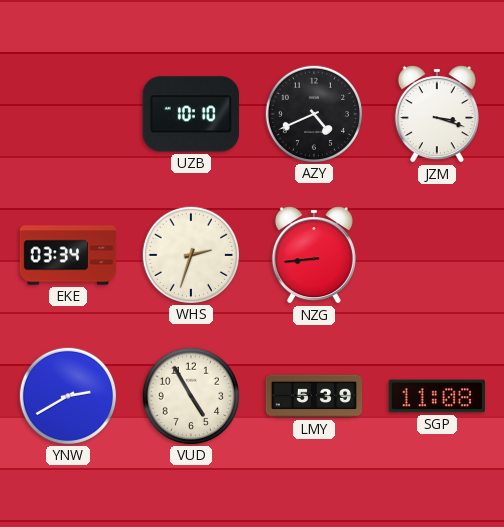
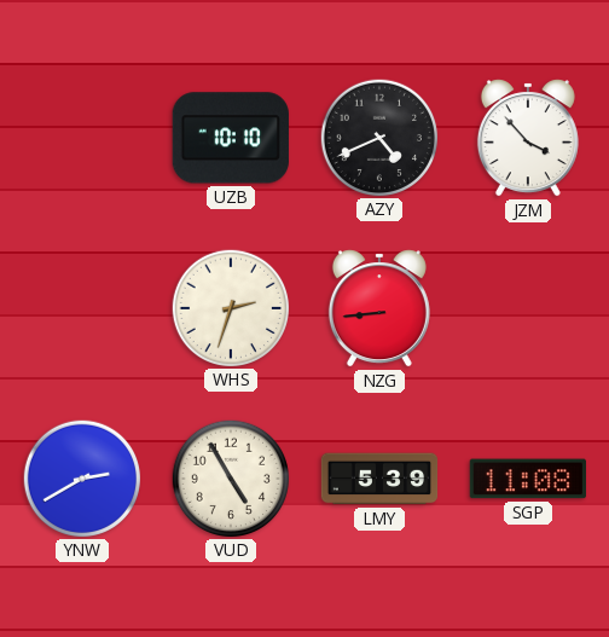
JZM: 3:18 -> 3:53
EKE: 03:34 -> none
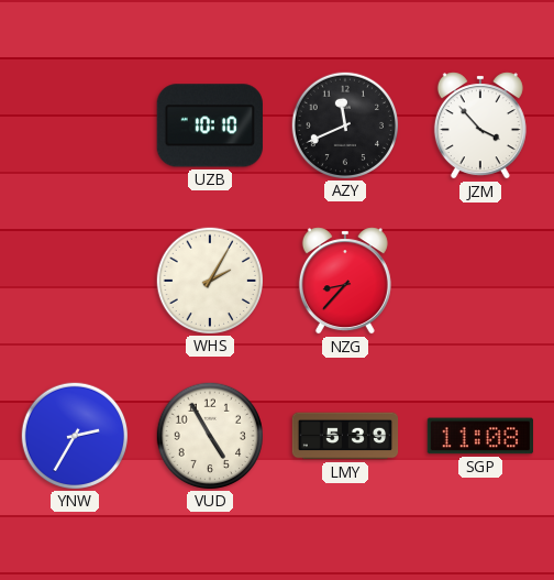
AZY: 4:41 -> 11:41
WHS: 2:33 -> 2:05
NZG: 8:44 -> 8:37
YNW: 2:40 -> 2:35
